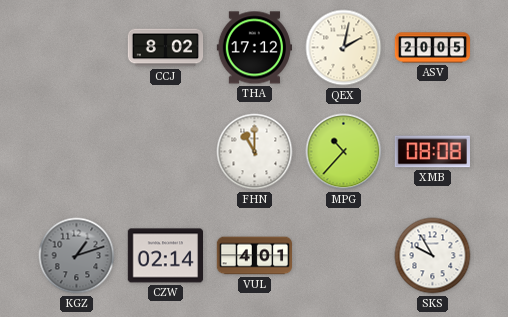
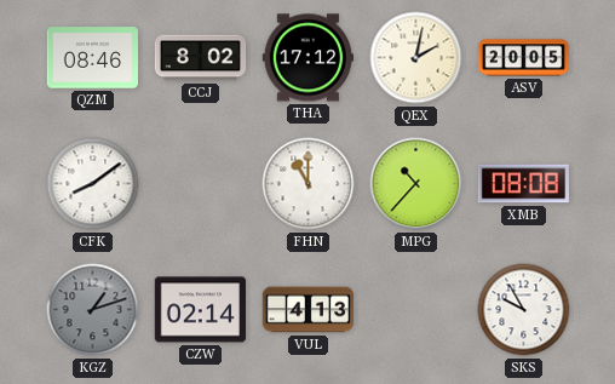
QZM: none -> 08:46
CFK: none -> 8:09
VUL: 4:01 -> 4:13
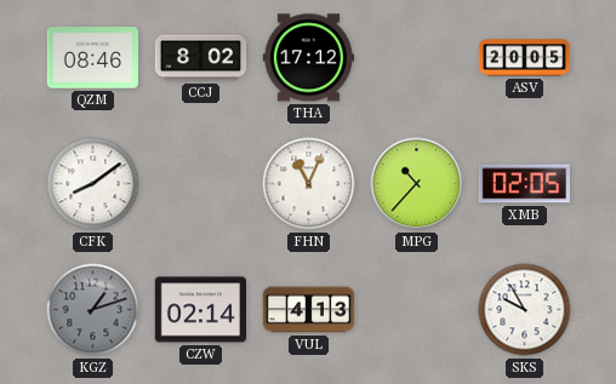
QEX: 2:02 -> none
FHN: 11:00 -> 11:04
XMB: 08:08 -> 02:05
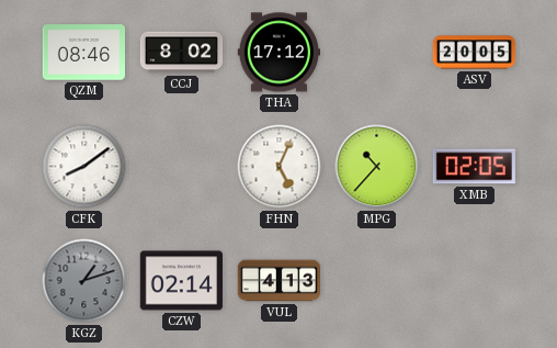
FHN: 11:04 -> 5:04
SKS: 9:55 -> none
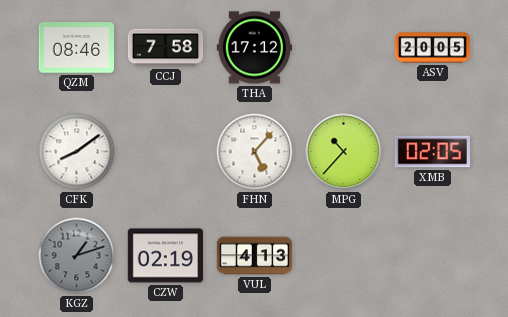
CCJ: 8:02 -> 7:58
FHN: 5:04 -> 5:07
CZW: 02:14 -> 02:19
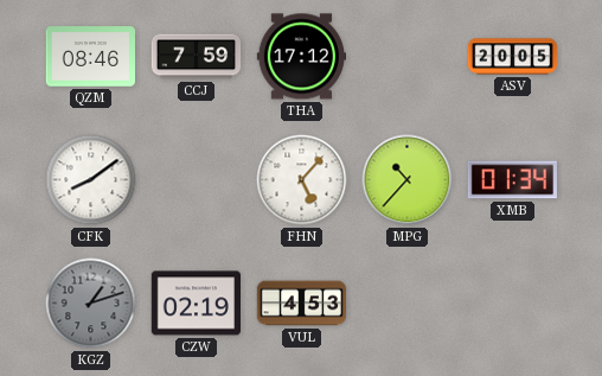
CCJ: 7:58 -> 7:59
XMB: 02:05 -> 01:34
VUL: 4:13 -> 4:53
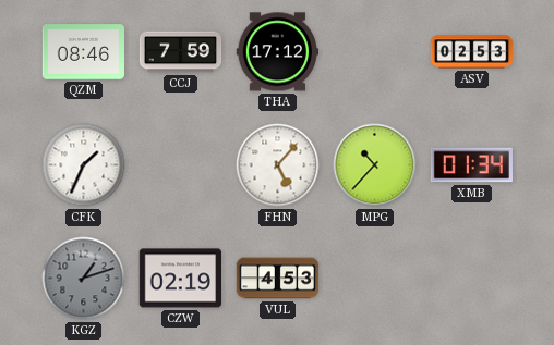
ASV: 20:05 -> 02:53
CFK: 8:09 -> 1:34
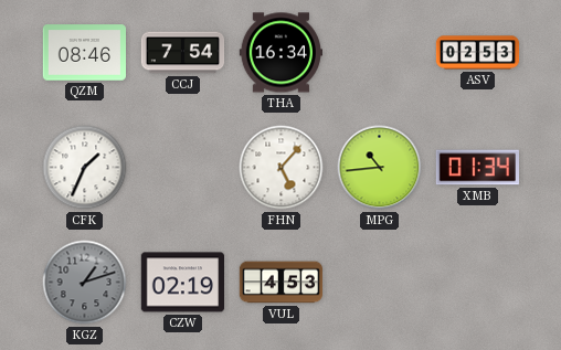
CCJ: 7:59 -> 7:54
THA: 17:12 -> 16:34
MPG: 10:37 -> 10:44
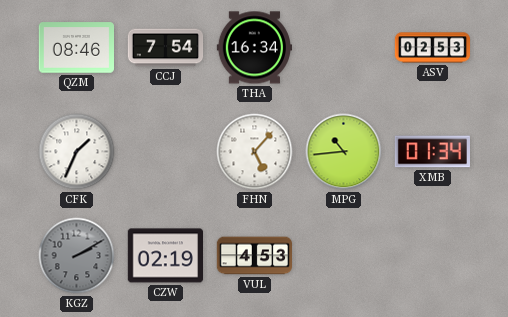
KGZ: 1:12 -> 2:10
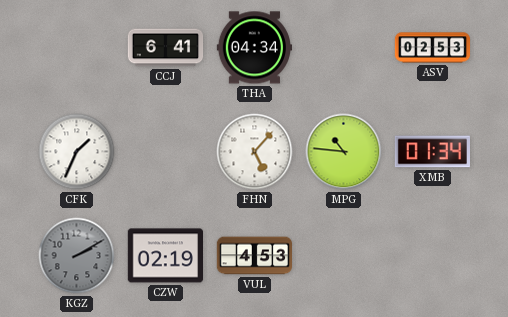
QZM: 08:46 -> none
CCJ: 7:54 -> 6:41
THA: 16:34 -> 04:34
MPG: 10:44 -> 10:46
